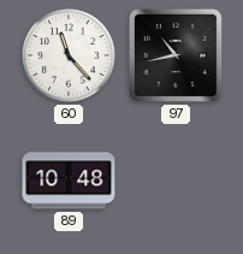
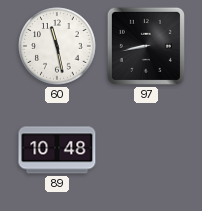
60: 11:23 -> 11:28
97: 10:43 -> 8:43
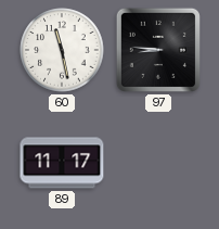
97: 8:43 -> 8:46
89: 10:48 -> 11:17
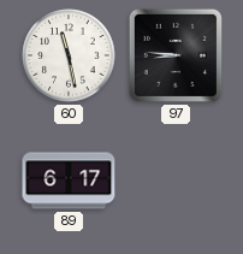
89: 11:17 -> 6:17
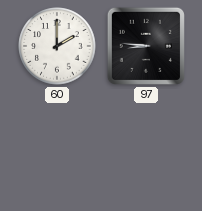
60: 11:28 -> 2:00
89: 6:17 -> none
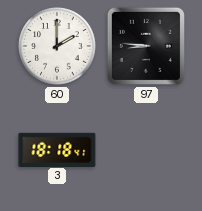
3: none -> 18:18
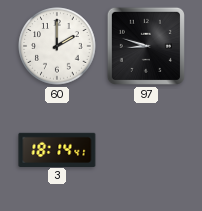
97: 8:46 -> 8:48
3: 18:18 -> 18:14
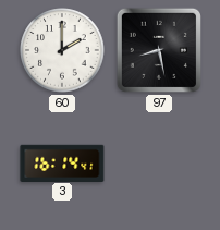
97: 8:48 -> 8:28
3: 18:14 -> 16:14
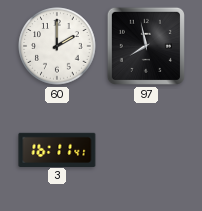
97: 8:28 -> 7:58
3: 16:14 -> 16:11
